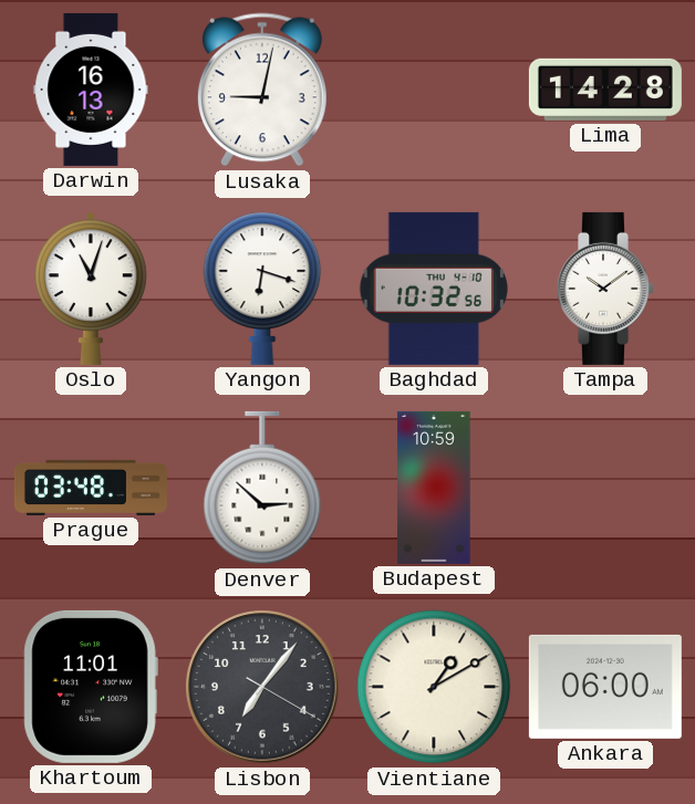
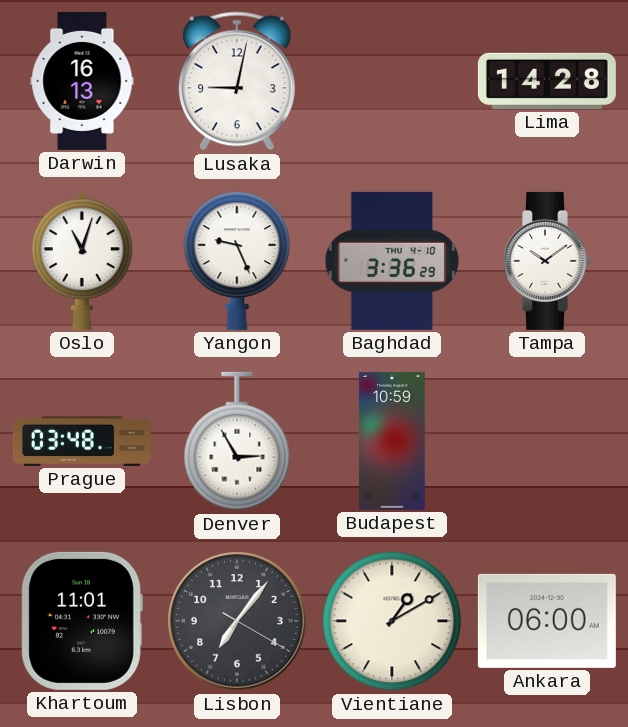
Yangon: 6:18 -> 9:26
Baghdad: 10:32 -> 3:36
Denver: 2:52 -> 2:55
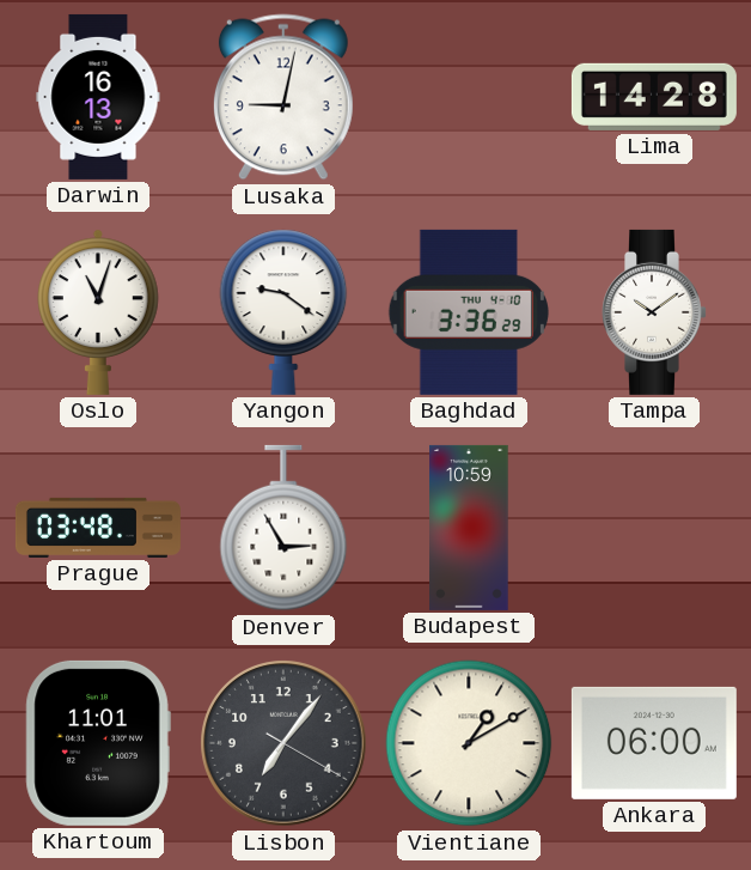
Yangon: 9:26 -> 9:21
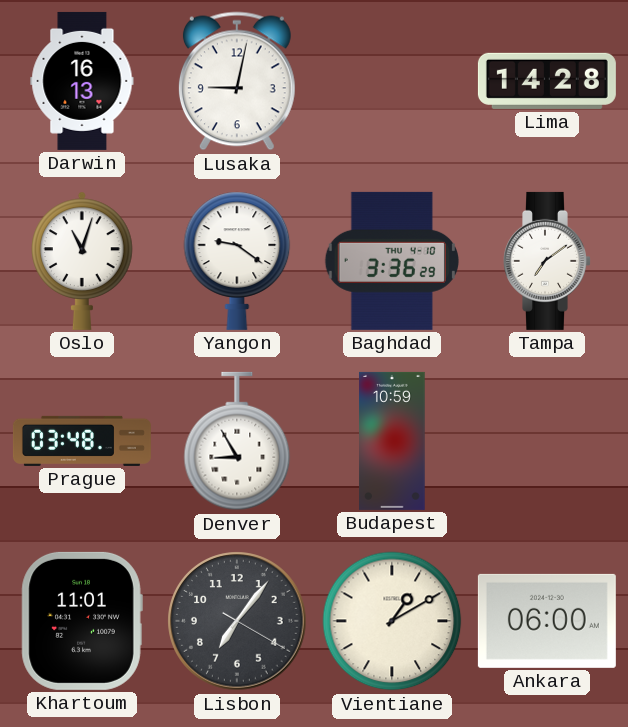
Tampa: 10:09 -> 7:09
Denver: 2:55 -> 8:55
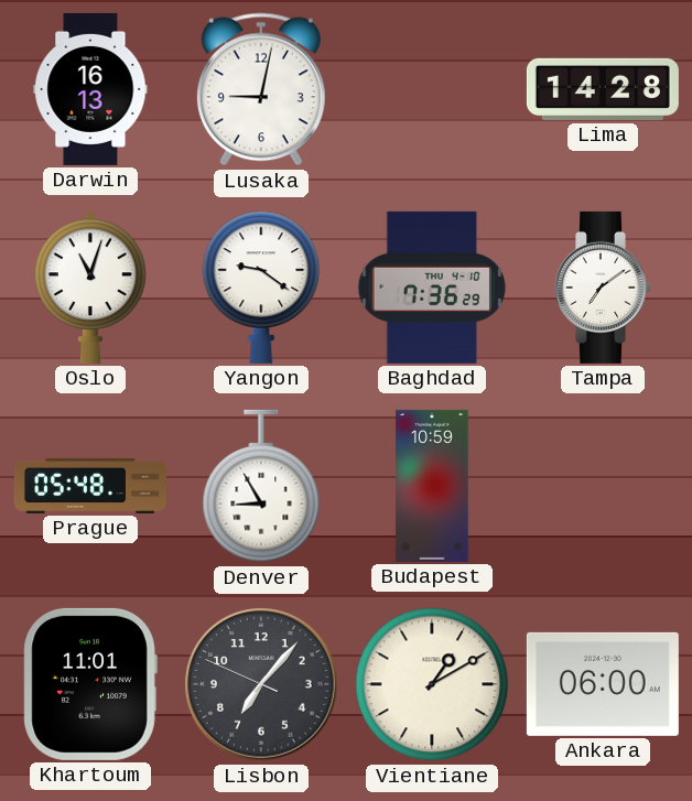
Baghdad: 3:36 -> 7:36
Prague: 03:48 -> 05:48
Lisbon: 7:06:20 -> 7:06:49
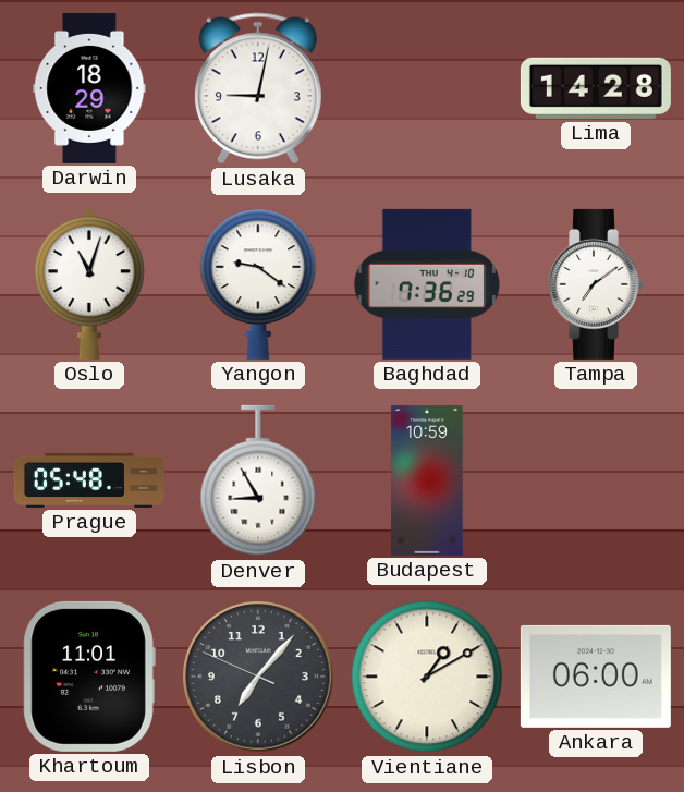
Darwin: 16:13 -> 18:29
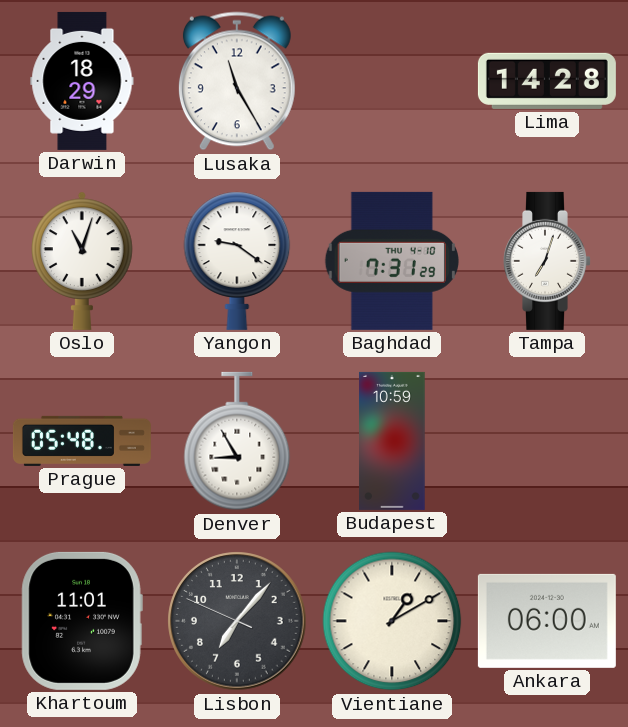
Lusaka: 9:02 -> 11:25
Baghdad: 7:36 -> 7:31
Tampa: 7:09 -> 7:03
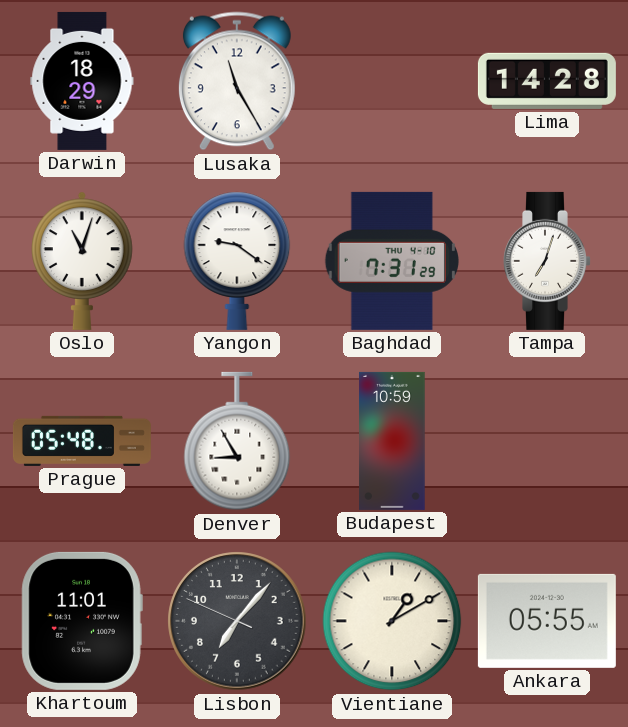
Ankara: 06:00 -> 05:55
